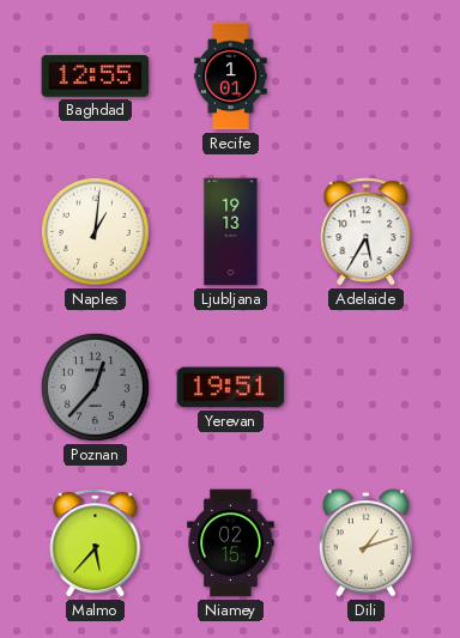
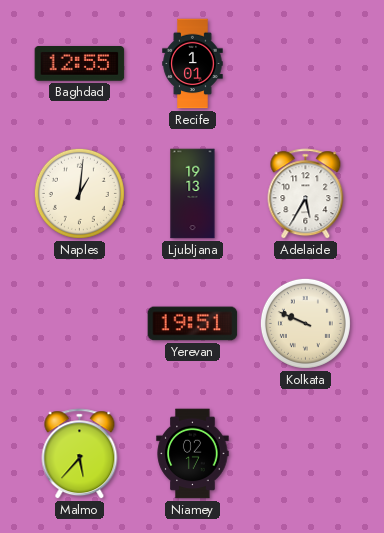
Poznan: 12:37 -> none
Kolkata: none -> 9:49
Niamey: 02:15 -> 02:17
Dili: 1:12 -> none
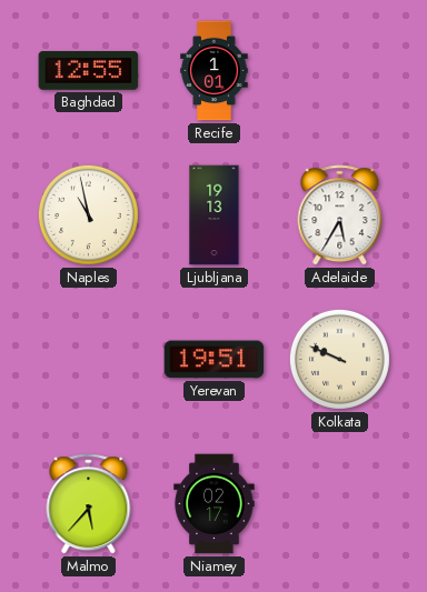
Naples: 1:01 -> 10:58
